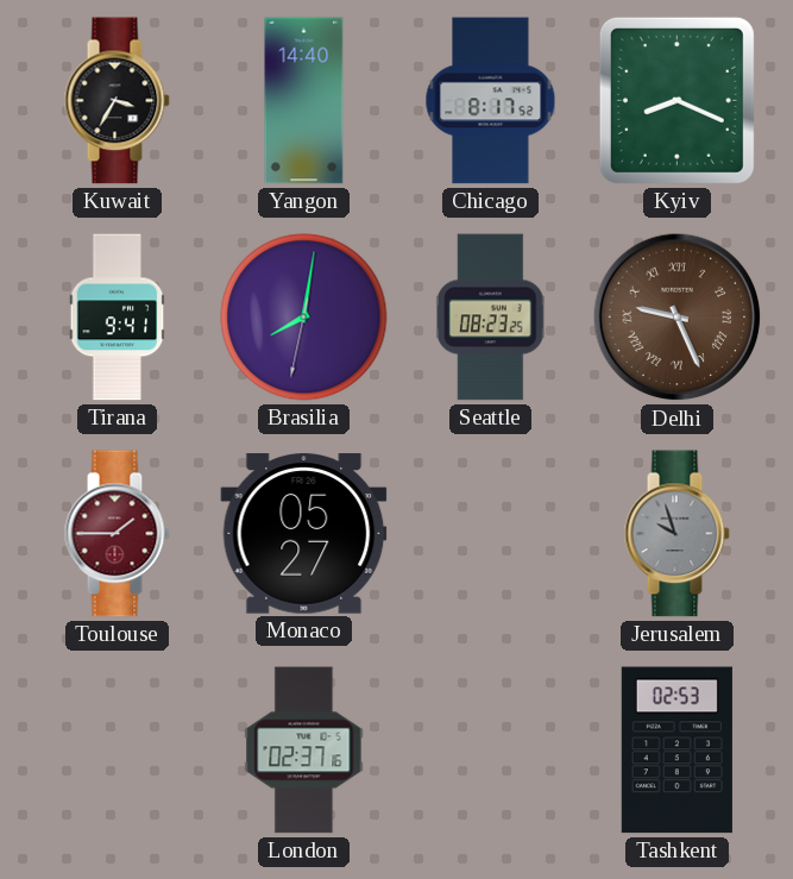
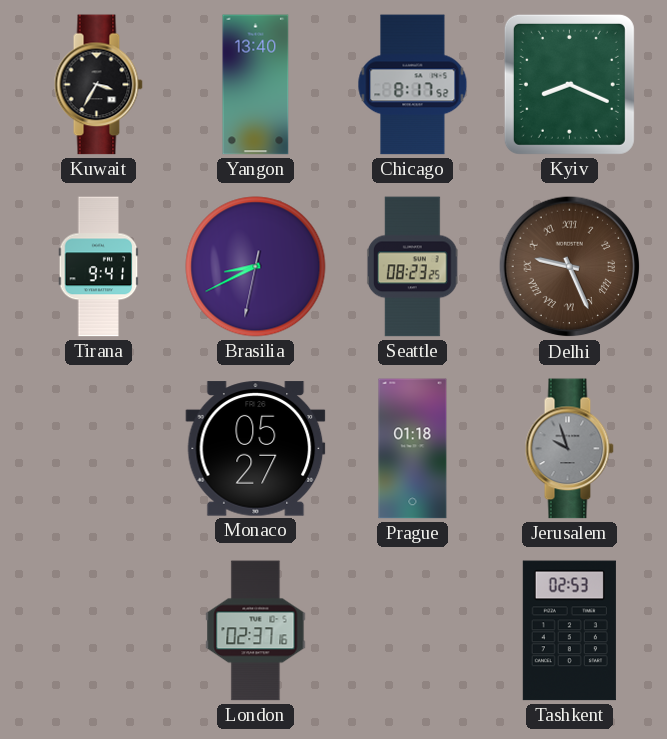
Yangon: 14:40 -> 13:40
Brasilia: 8:01 -> 8:40
Toulouse: 1:45 -> none
Prague: none -> 01:18
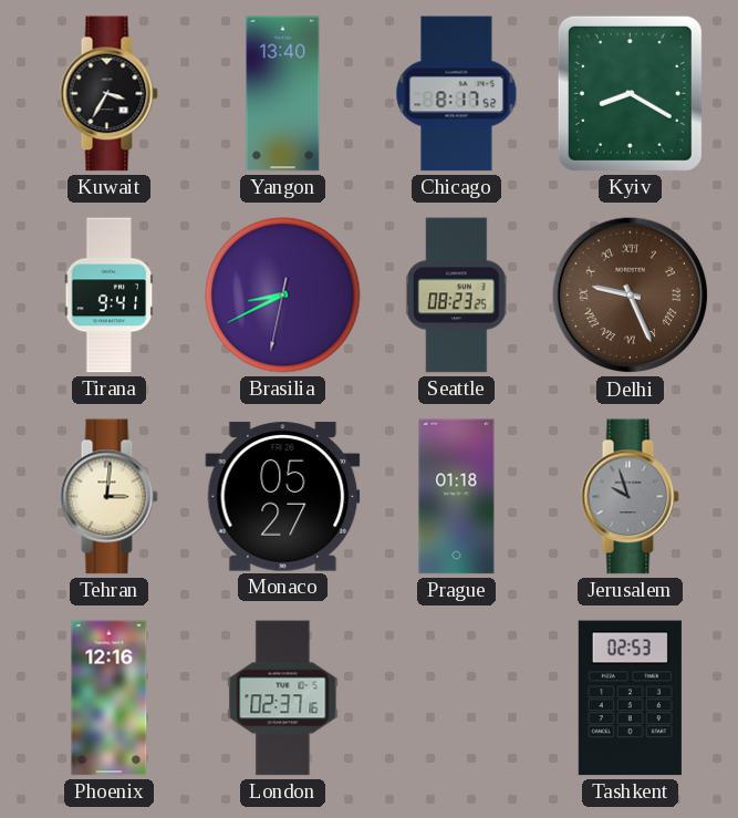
Kyiv: 8:19 -> 8:20
Tehran: none -> 3:01
Phoenix: none -> 12:16
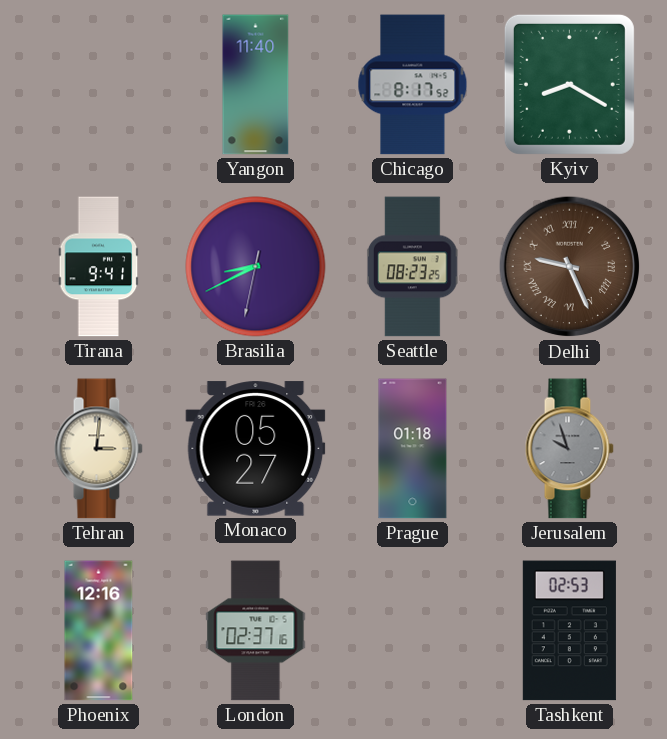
Kuwait: 3:35 -> none
Yangon: 13:40 -> 11:40
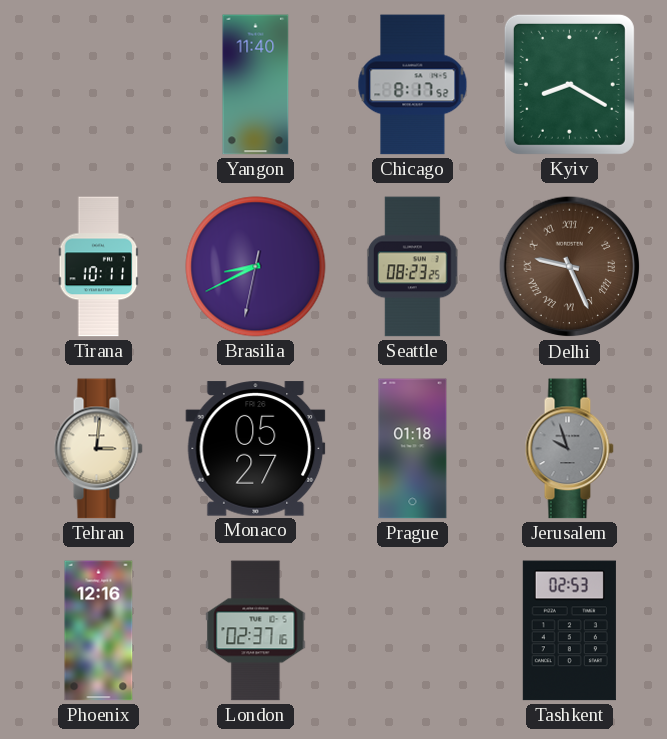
Tirana: 9:41 -> 10:11
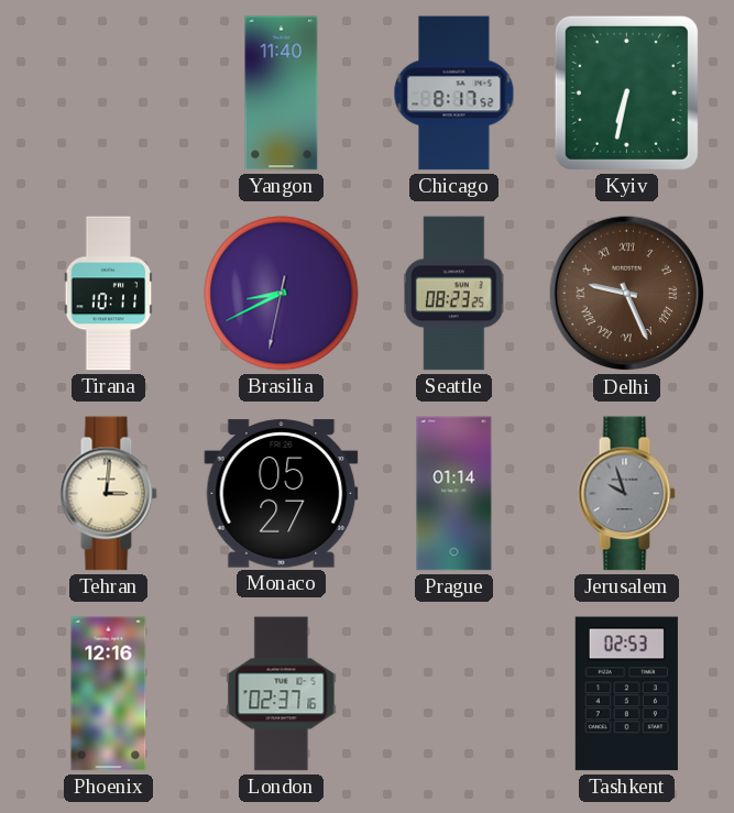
Kyiv: 8:20 -> 6:32
Prague: 01:18 -> 01:14
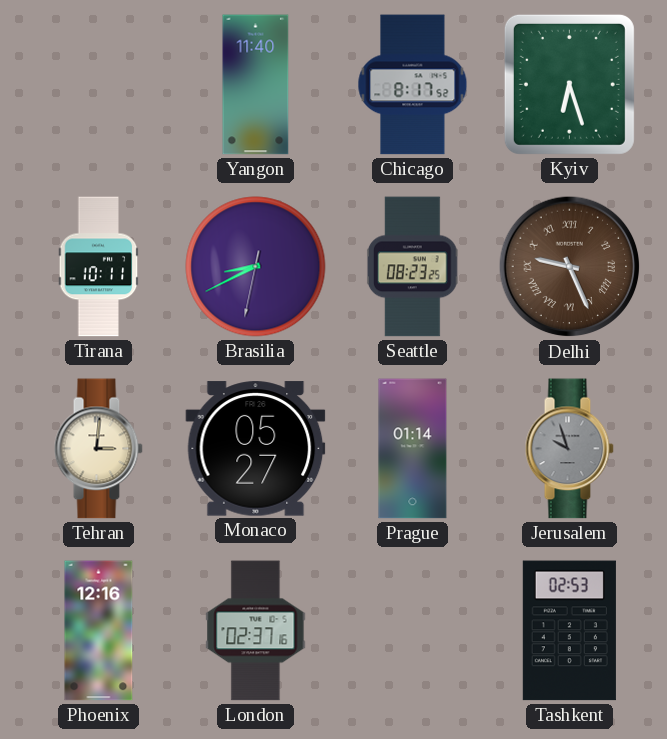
Kyiv: 6:32 -> 6:27
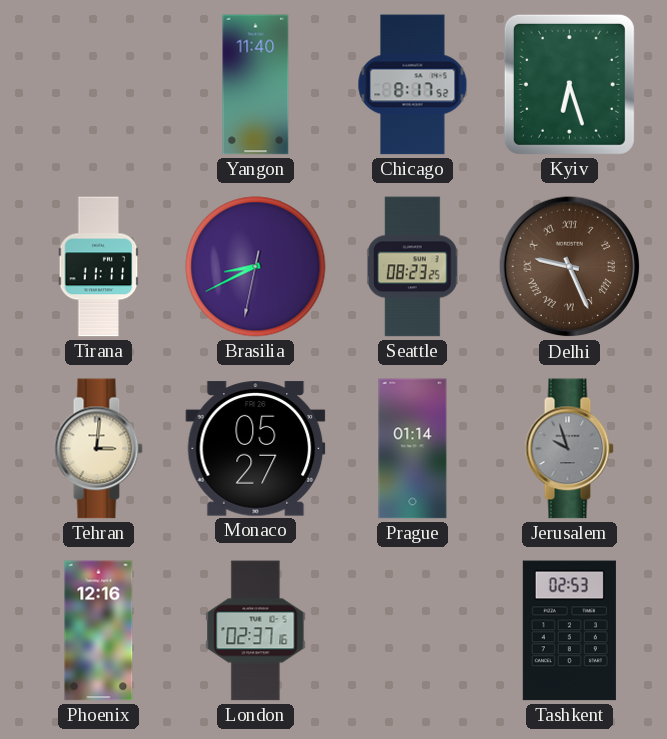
Tirana: 10:11 -> 11:11
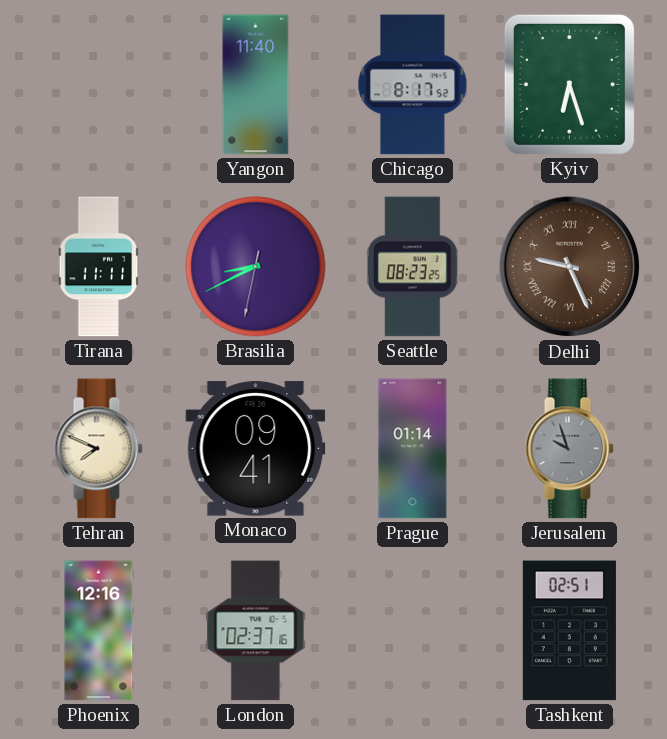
Tehran: 3:01 -> 7:49
Monaco: 05:27 -> 09:41
Tashkent: 02:53 -> 02:51
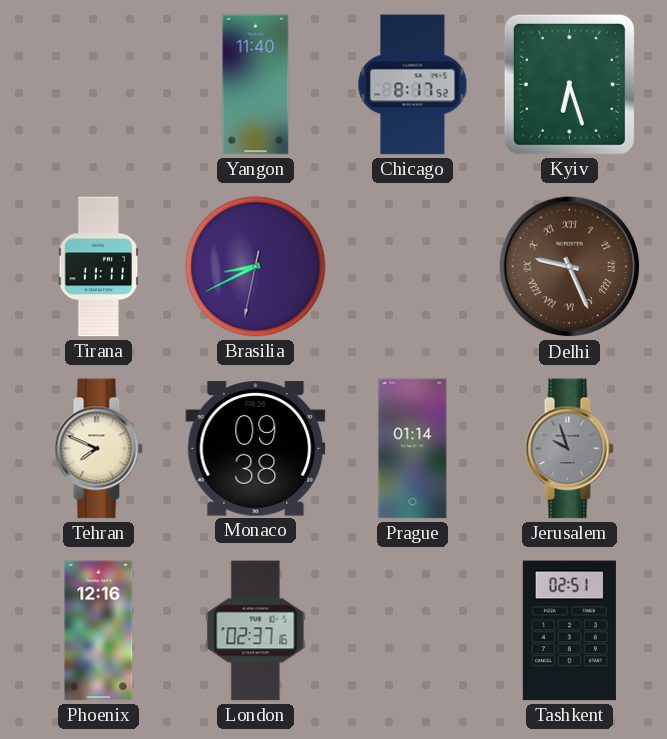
Seattle: 08:23 -> none
Monaco: 09:41 -> 09:38
